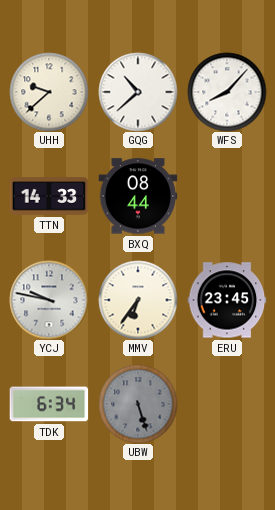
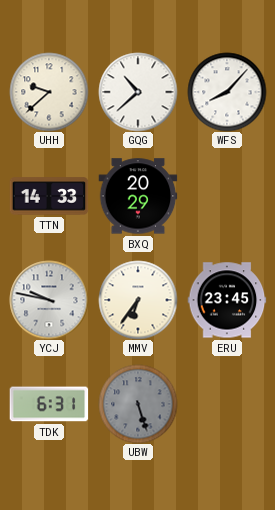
BXQ: 08:44 -> 20:29
TDK: 6:34 -> 6:31
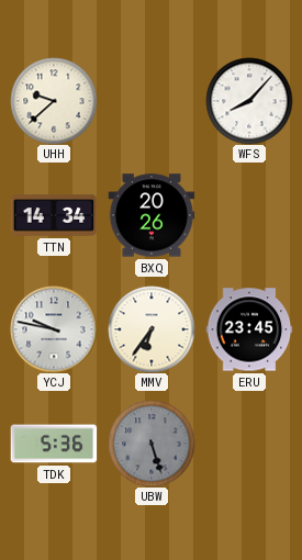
GQG: 10:38 -> none
TTN: 14:33 -> 14:34
BXQ: 20:29 -> 20:26
TDK: 6:31 -> 5:36
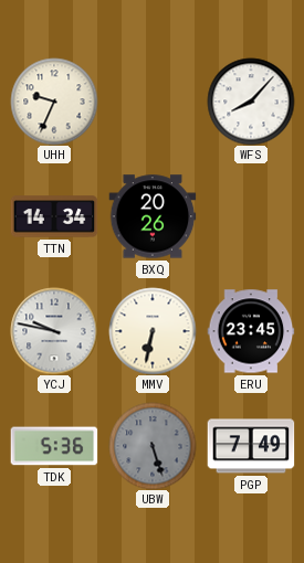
UHH: 9:38 -> 9:34
MMV: 6:36 -> 6:32
PGP: none -> 7:49
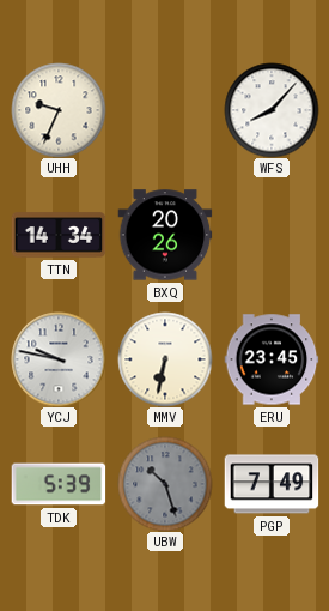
TDK: 5:36 -> 5:39
UBW: 5:27 -> 10:27
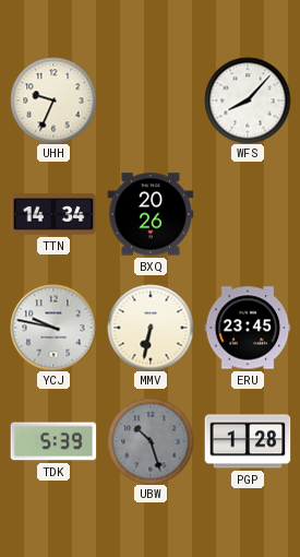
PGP: 7:49 -> 1:28
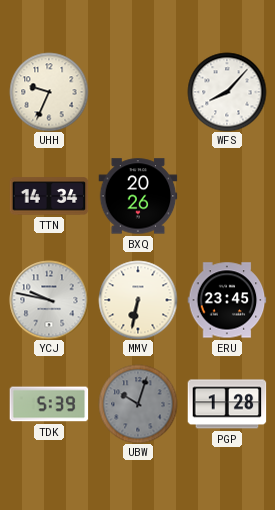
UBW: 10:27 -> 10:03
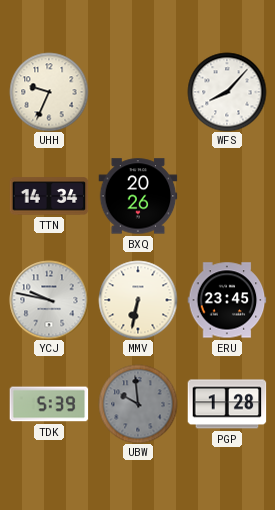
UBW: 10:03 -> 9:59
